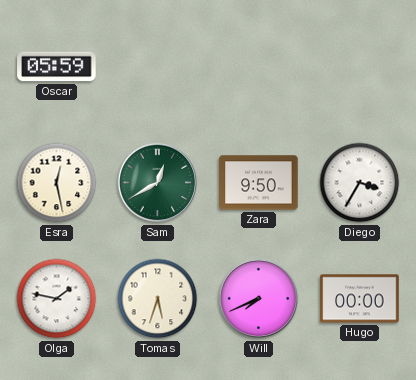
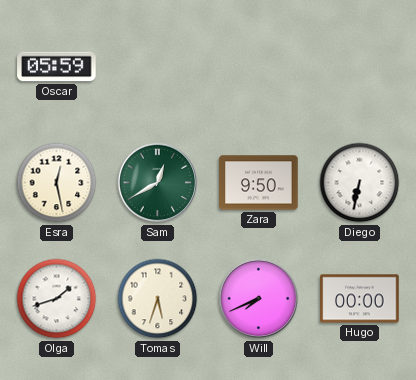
Diego: 3:35 -> 6:32
Olga: 1:47 -> 1:42
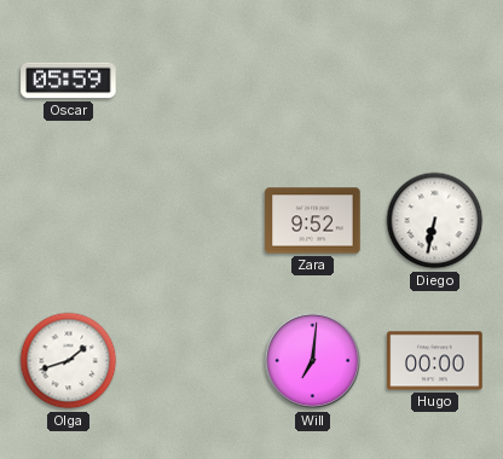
Esra: 12:28 -> none
Sam: 12:40 -> none
Zara: 9:50 -> 9:52
Tomas: 5:33 -> none
Will: 7:41 -> 7:01
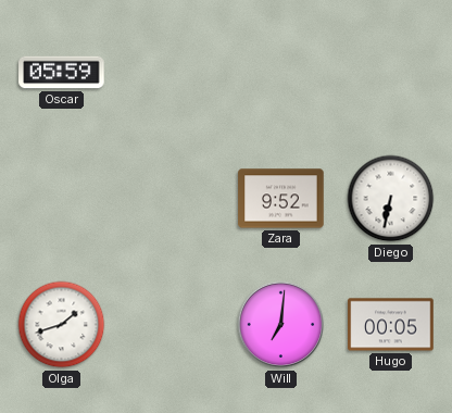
Hugo: 00:00 -> 00:05
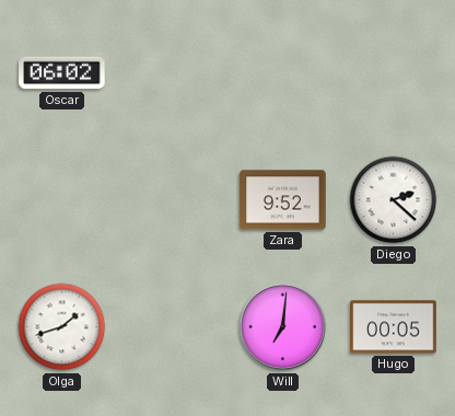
Oscar: 05:59 -> 06:02
Diego: 6:32 -> 2:22
